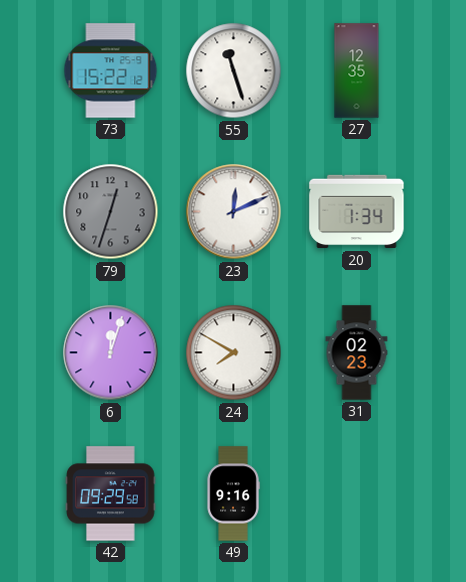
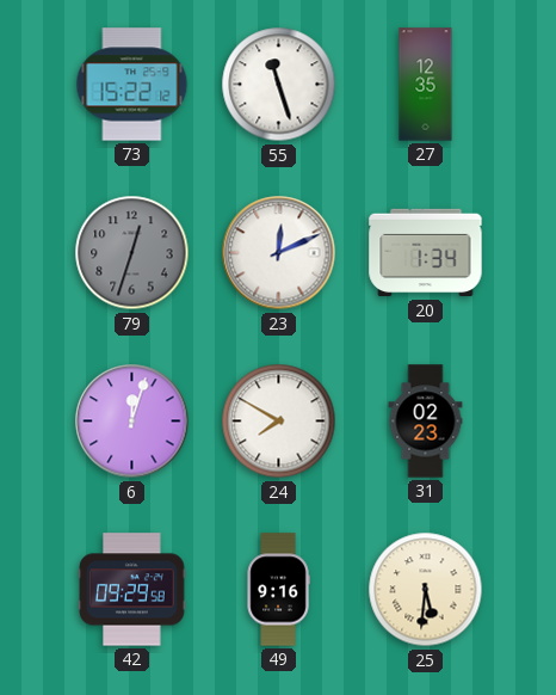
25: none -> 5:31
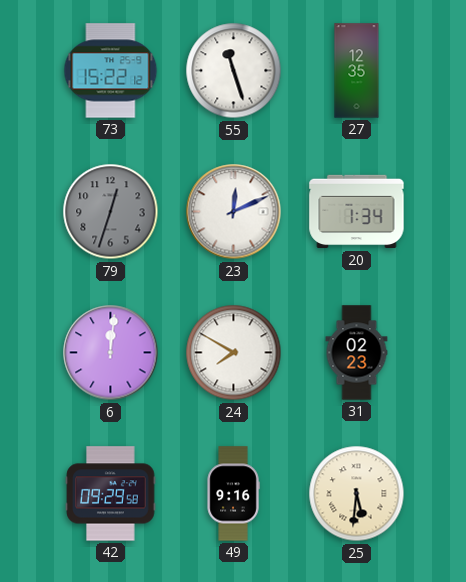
6: 12:03 -> 12:01
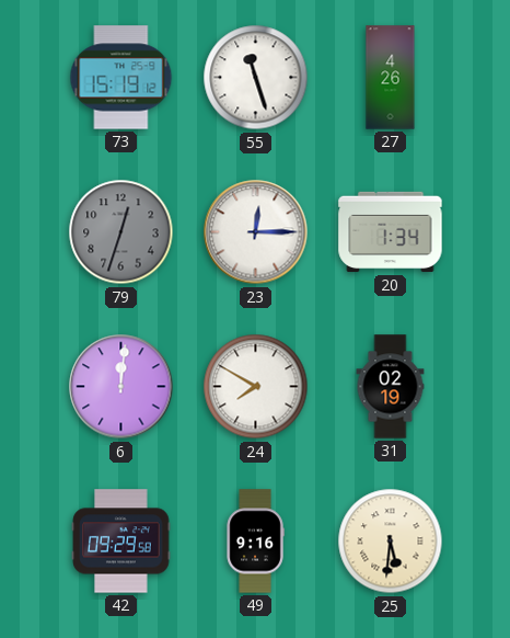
73: 15:22 -> 15:19
27: 12:35 -> 4:26
23: 12:11 -> 12:15
31: 02:23 -> 02:19
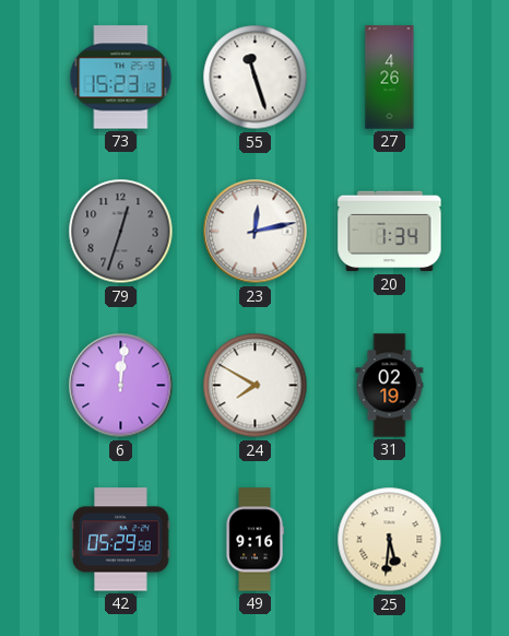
73: 15:19 -> 15:23
23: 12:15 -> 12:13
42: 09:29 -> 05:29
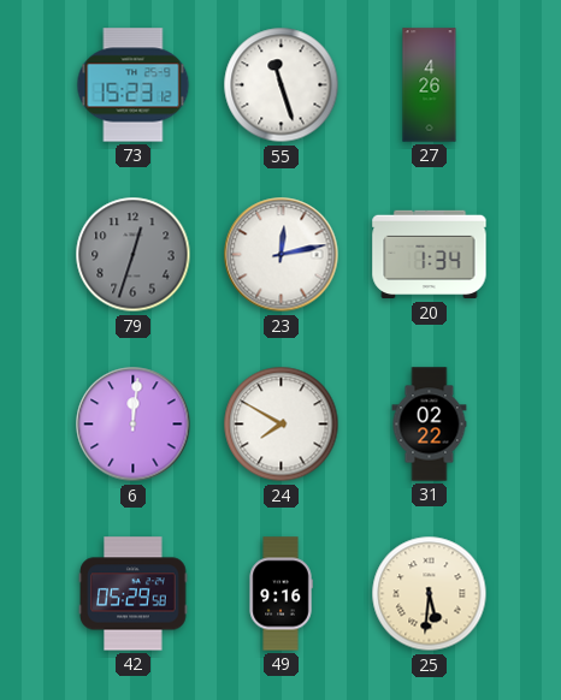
31: 02:19 -> 02:22
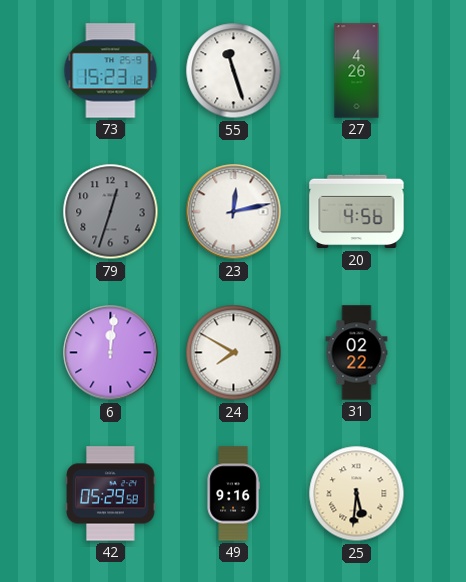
20: 1:34 -> 4:56
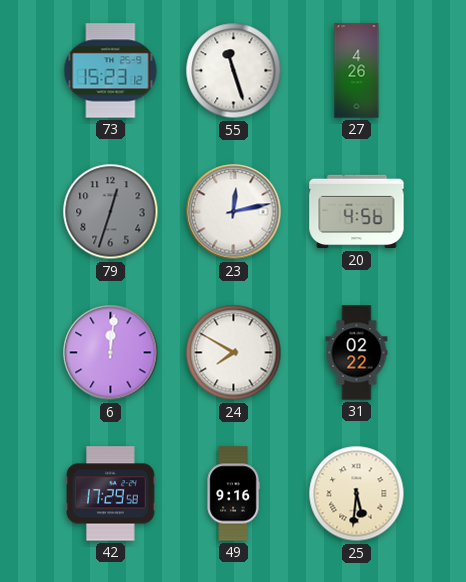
42: 05:29 -> 17:29
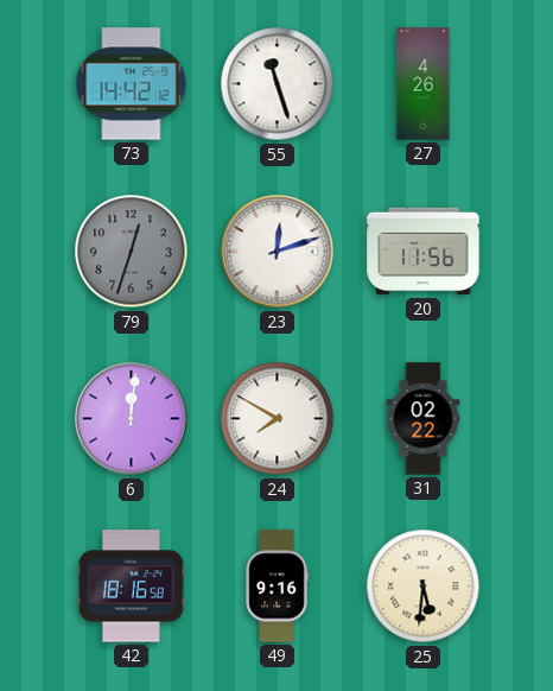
73: 15:23 -> 14:42
23: 12:13 -> 12:12
20: 4:56 -> 11:56
42: 17:29 -> 18:16
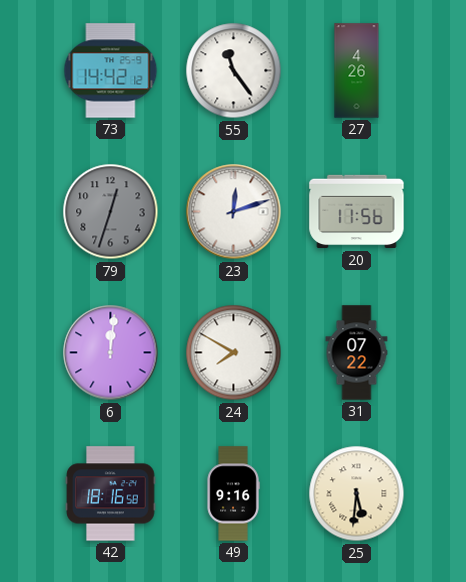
55: 11:27 -> 11:24
31: 02:22 -> 07:22
